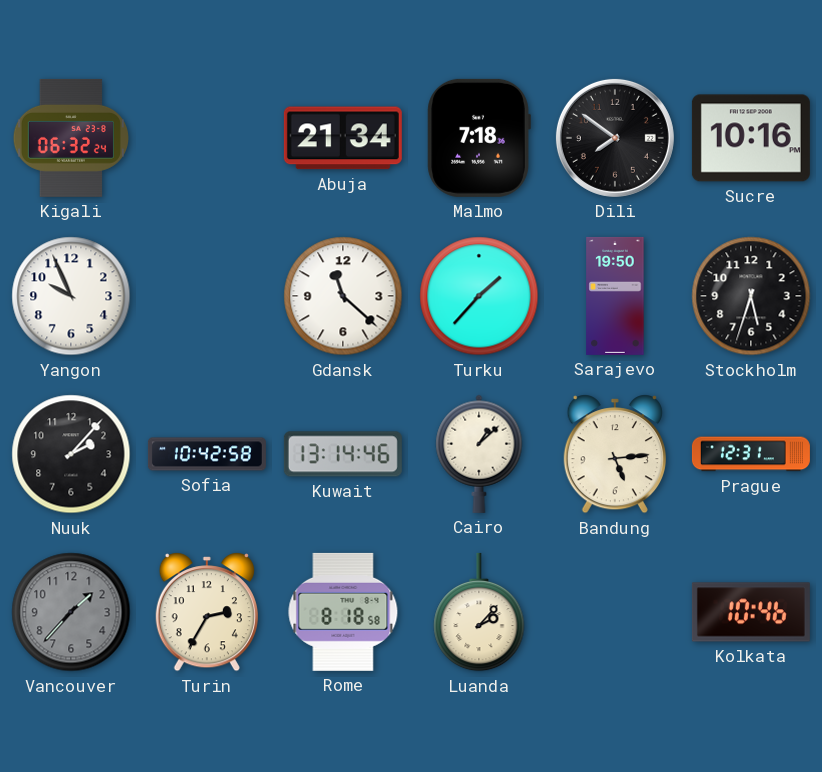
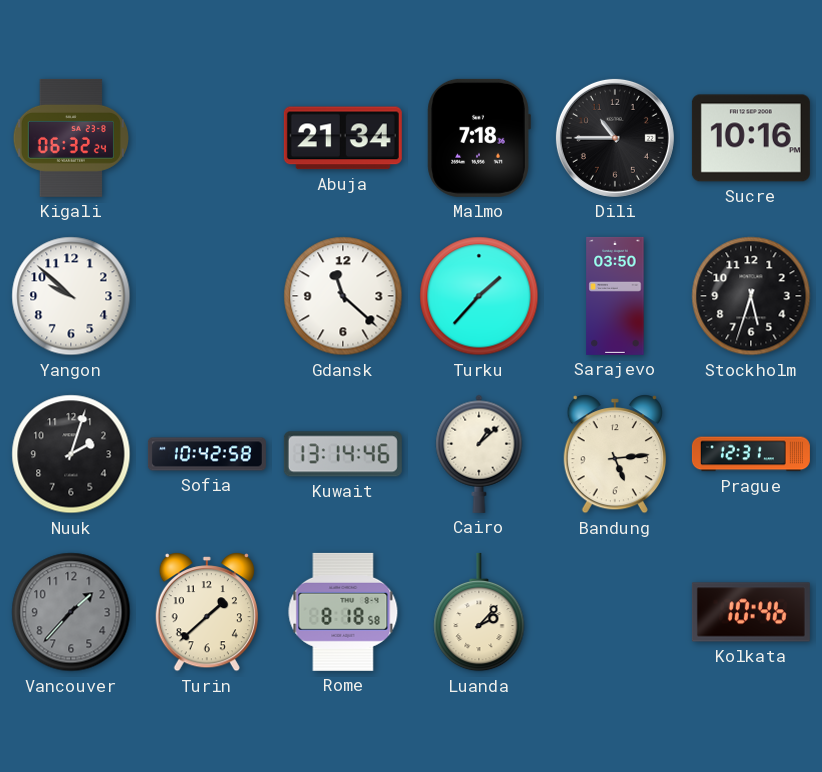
Dili: 7:51 -> 10:45
Yangon: 9:56 -> 9:52
Sarajevo: 19:50 -> 03:50
Nuuk: 2:07 -> 2:03
Turin: 2:35 -> 1:38
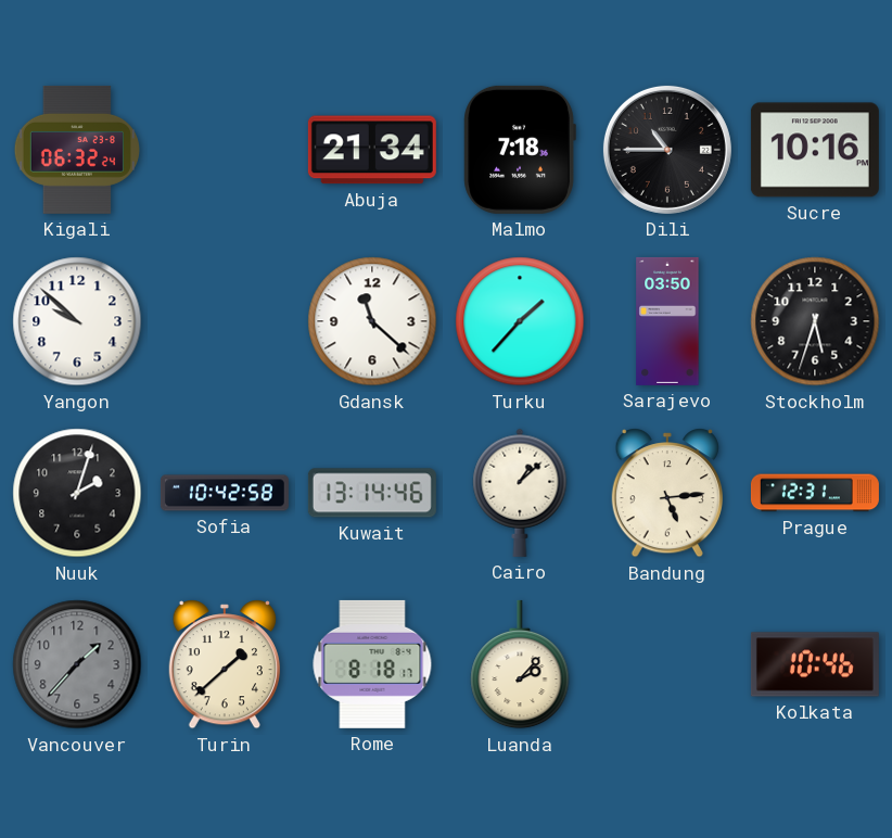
Rome: 8:18:58 -> 8:18:17
